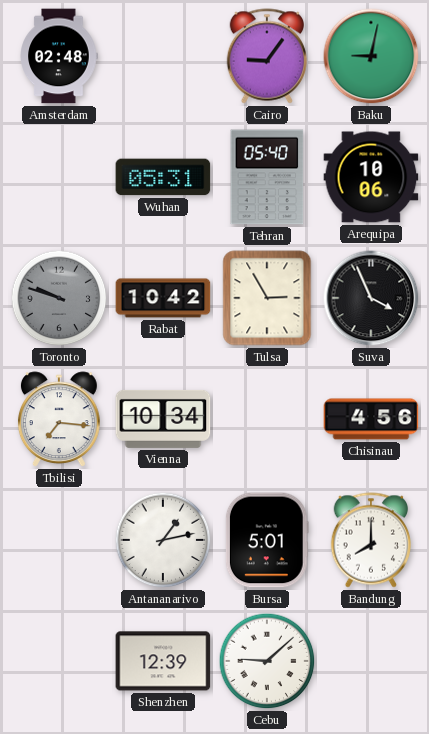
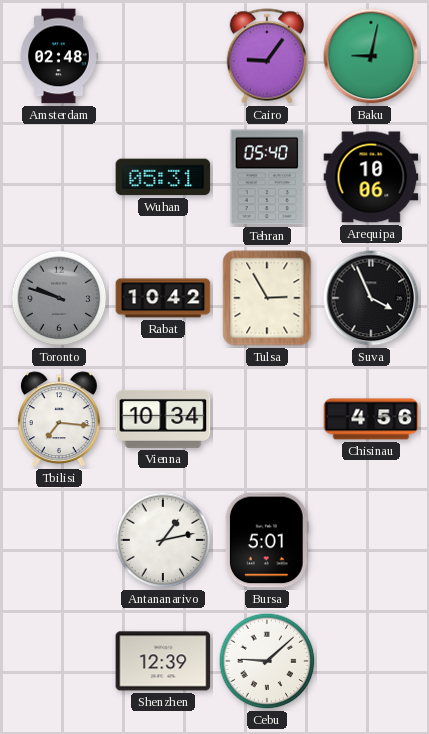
Bandung: 8:00 -> none
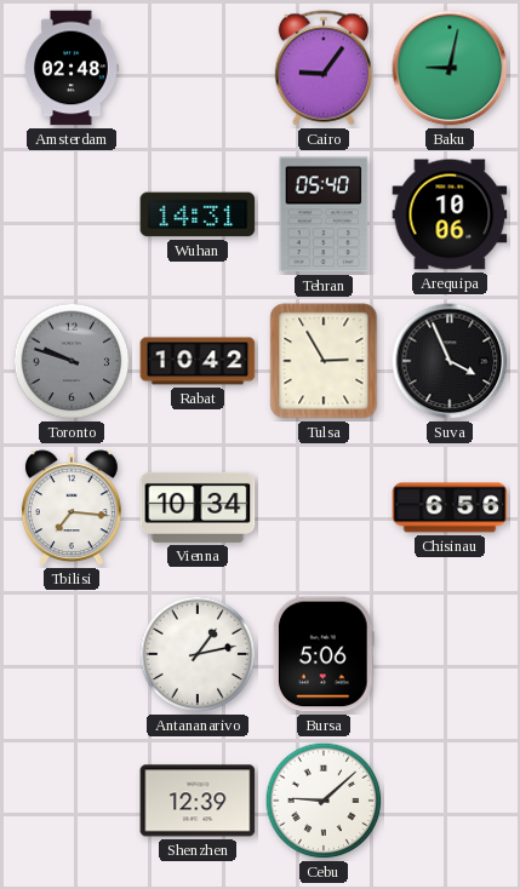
Wuhan: 05:31 -> 14:31
Chisinau: 4:56 -> 6:56
Bursa: 5:01 -> 5:06
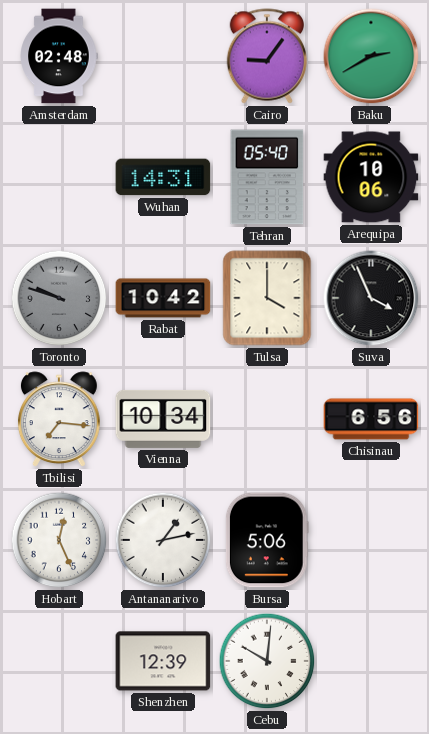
Baku: 9:02 -> 2:40
Tulsa: 2:55 -> 4:00
Hobart: none -> 12:26
Cebu: 9:08 -> 10:01
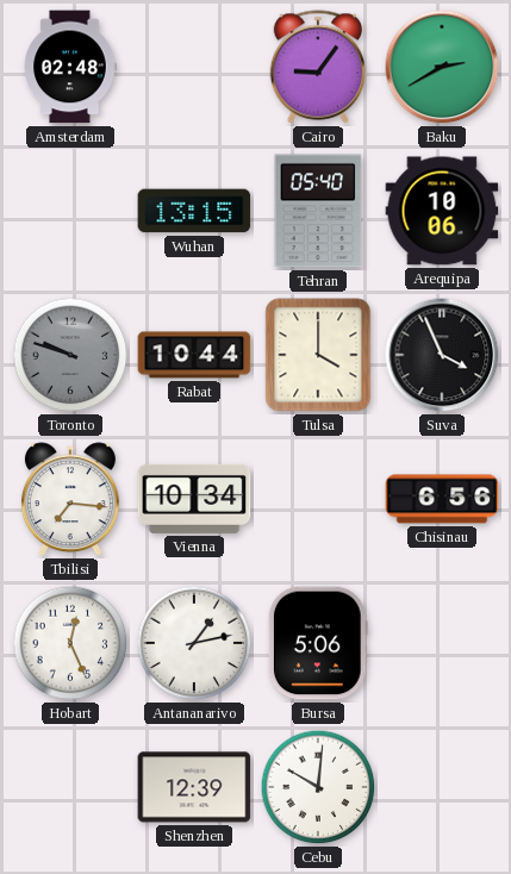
Wuhan: 14:31 -> 13:15
Rabat: 10:42 -> 10:44
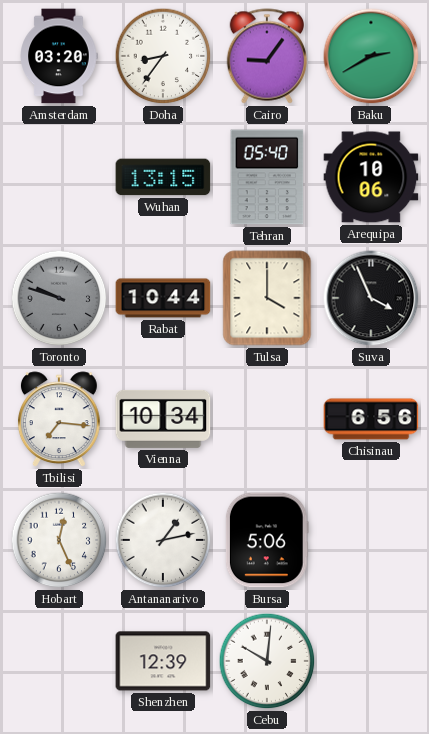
Amsterdam: 02:48 -> 03:20
Doha: none -> 8:36
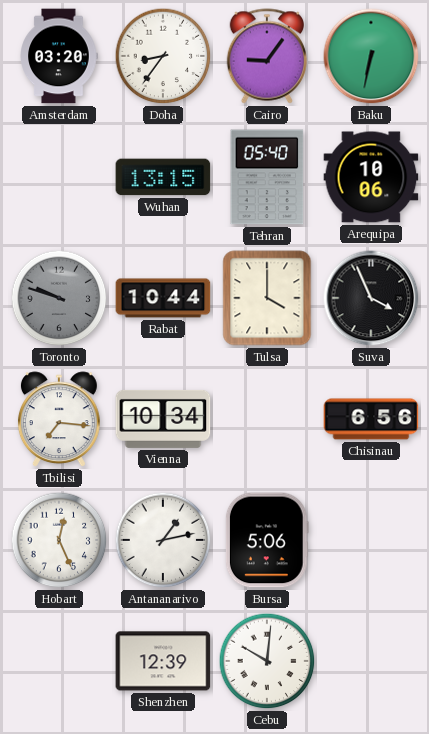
Baku: 2:40 -> 6:32
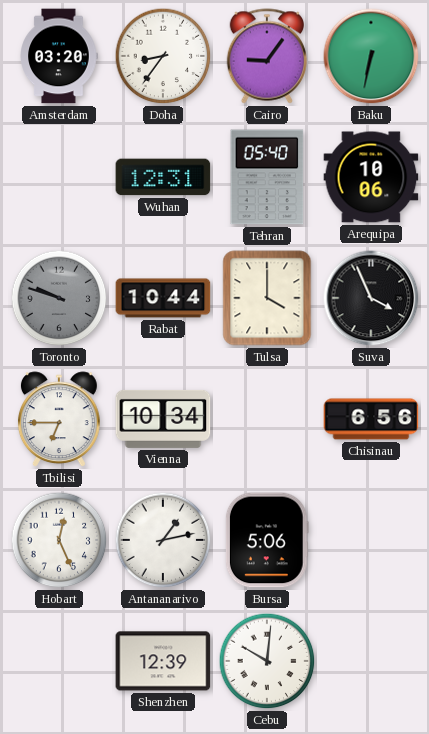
Wuhan: 13:15 -> 12:31
Tbilisi: 7:16 -> 6:45
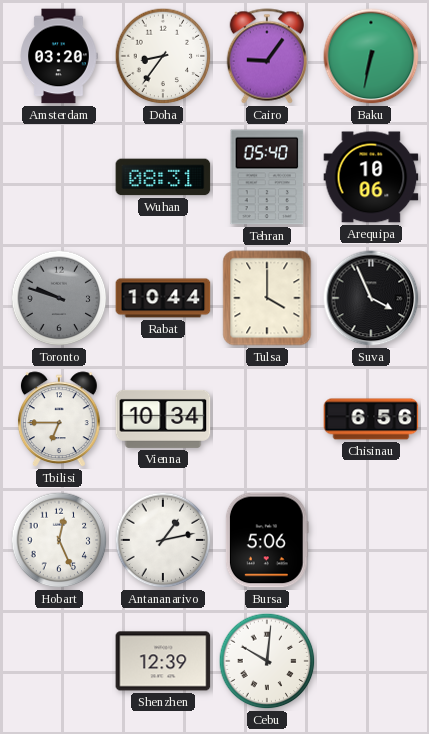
Wuhan: 12:31 -> 08:31
